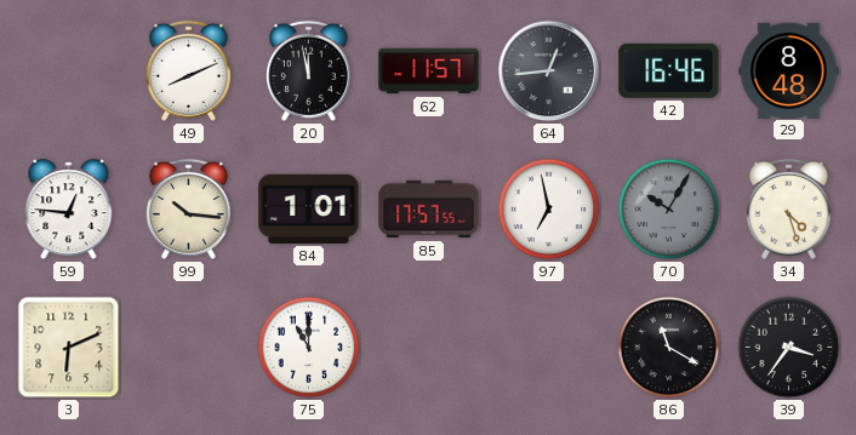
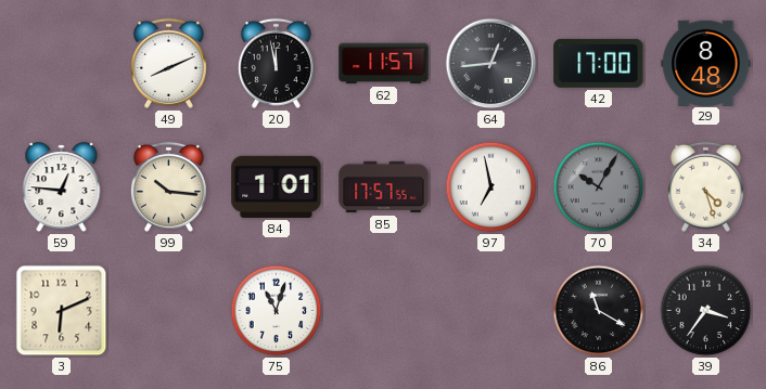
42: 16:46 -> 17:00
75: 11:00 -> 11:03
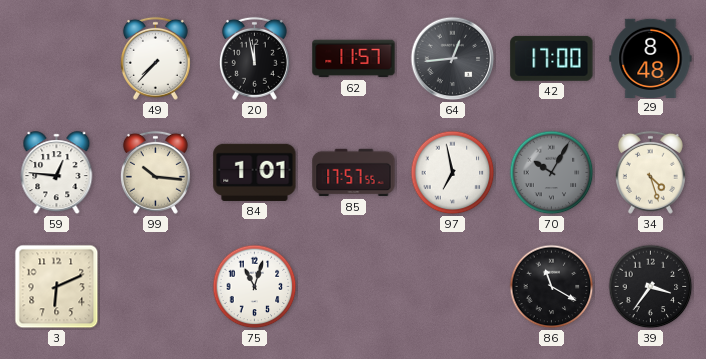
49: 8:11 -> 7:37
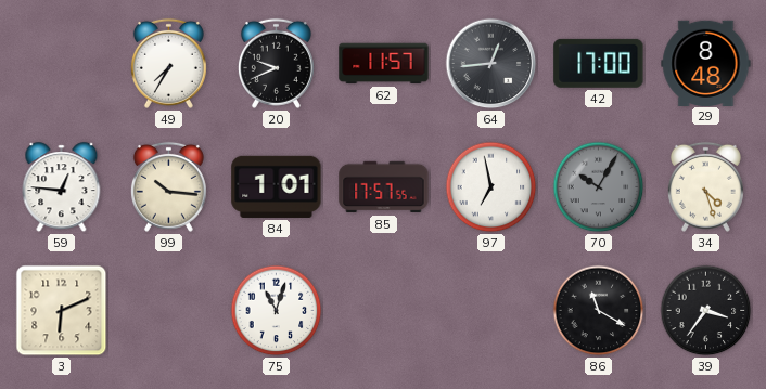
49: 7:37 -> 7:35
20: 11:58 -> 9:41
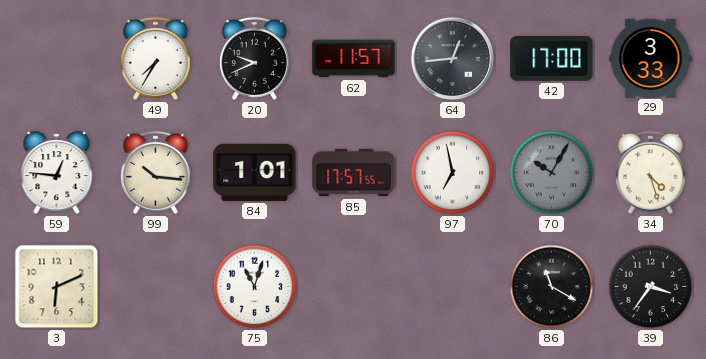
29: 8:48 -> 3:33
